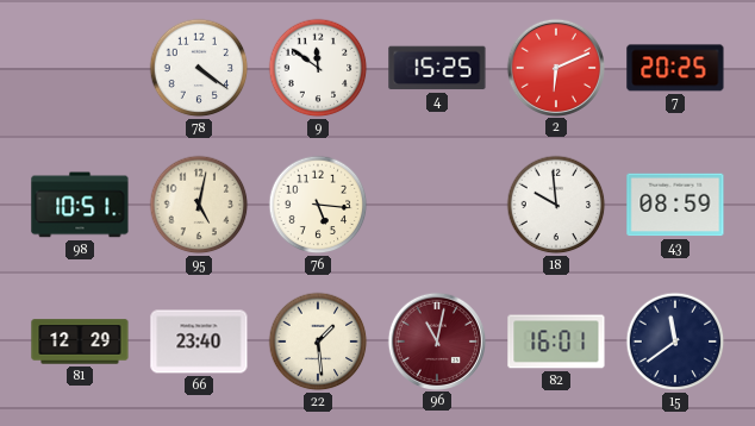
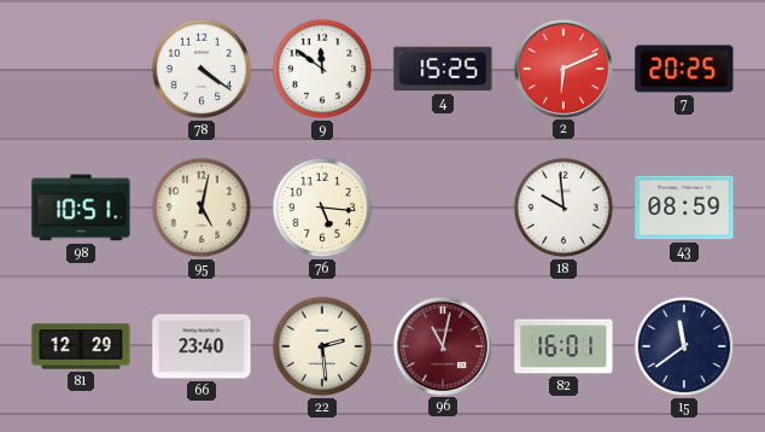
22: 1:29 -> 2:29
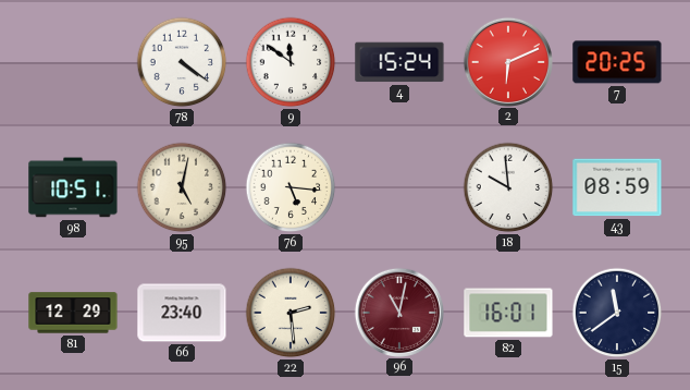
4: 15:25 -> 15:24
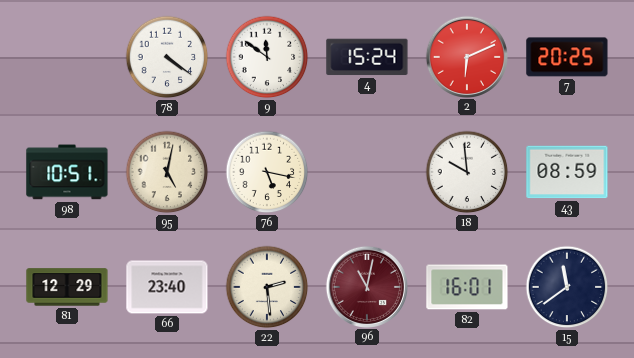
76: 5:16 -> 5:17
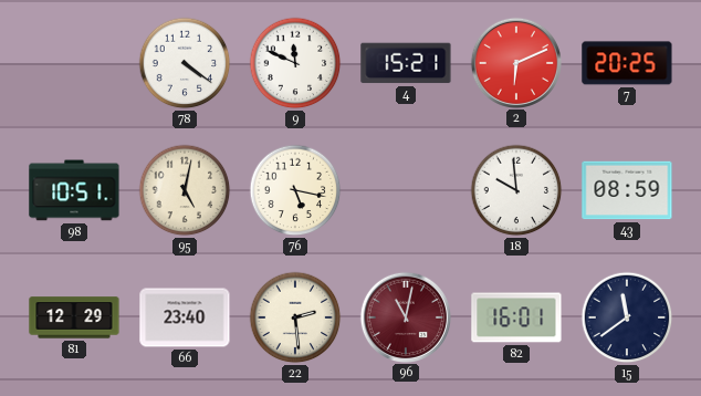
9: 11:51 -> 11:49
4: 15:24 -> 15:21
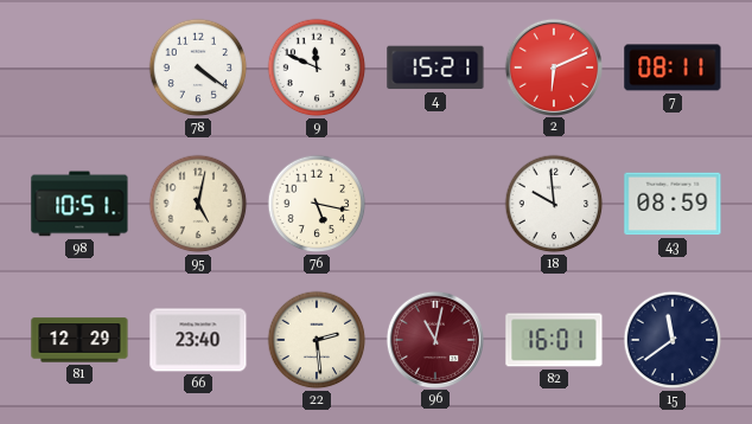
7: 20:25 -> 08:11
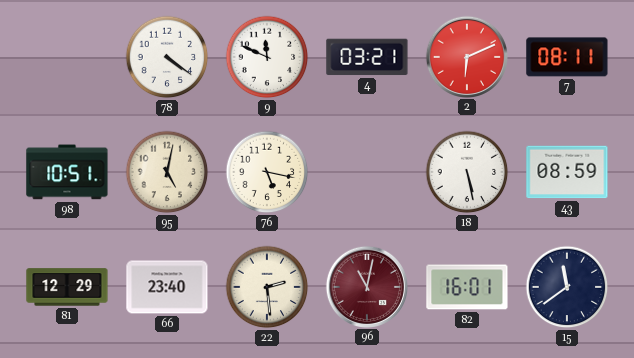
4: 15:21 -> 03:21
18: 9:59 -> 5:28
